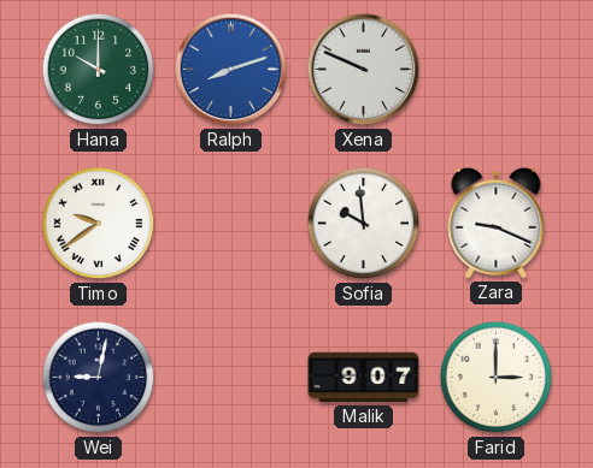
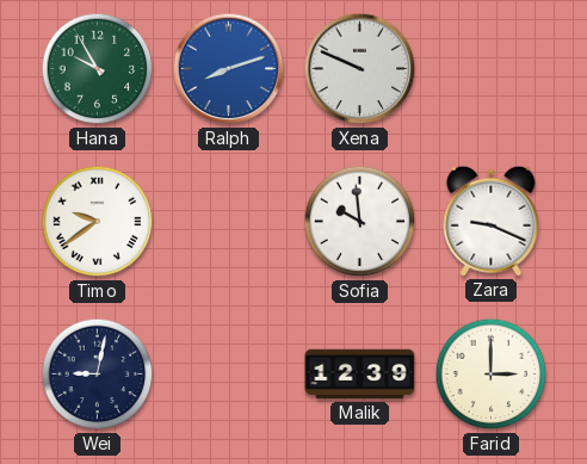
Hana: 10:00 -> 9:55
Malik: 9:07 -> 12:39
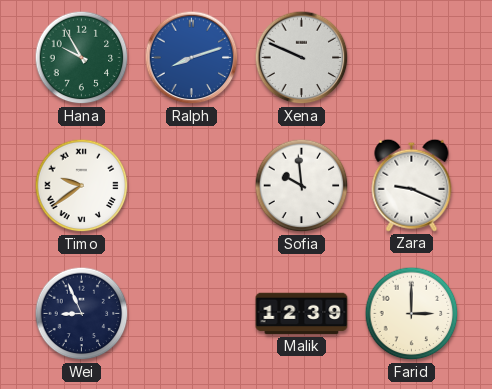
Wei: 9:02 -> 8:56
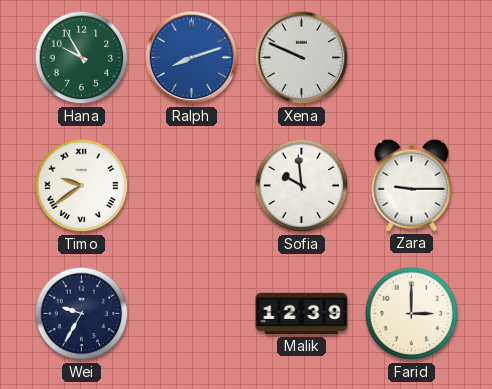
Zara: 9:19 -> 9:15
Wei: 8:56 -> 9:35
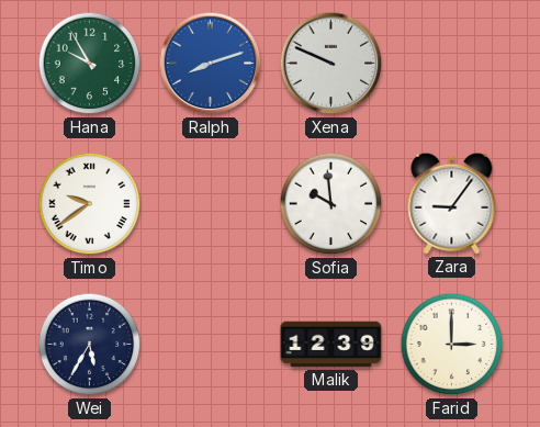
Zara: 9:15 -> 9:06
Wei: 9:35 -> 5:35
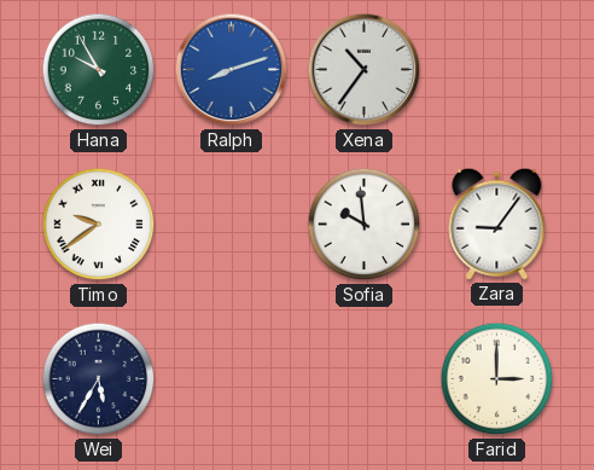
Xena: 9:49 -> 10:36
Malik: 12:39 -> none
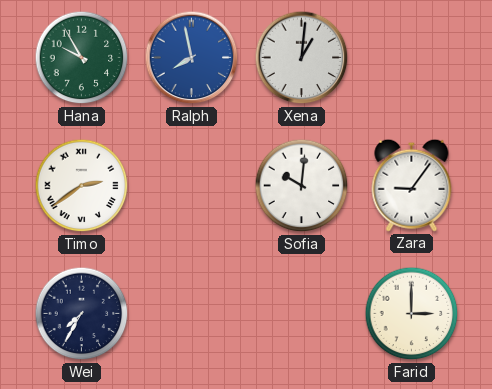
Ralph: 8:12 -> 7:58
Xena: 10:36 -> 1:01
Timo: 9:39 -> 2:39
Sofia: 9:59 -> 10:01
Wei: 5:35 -> 7:35
